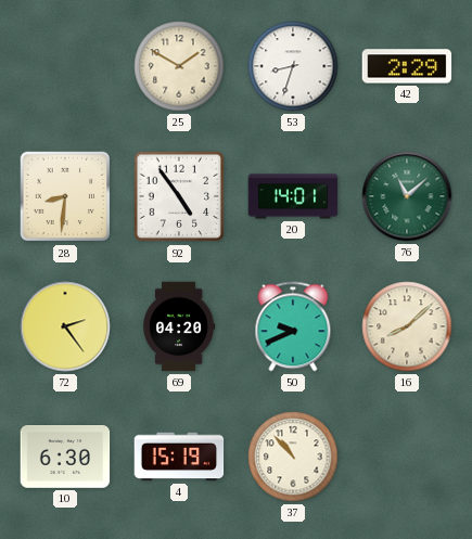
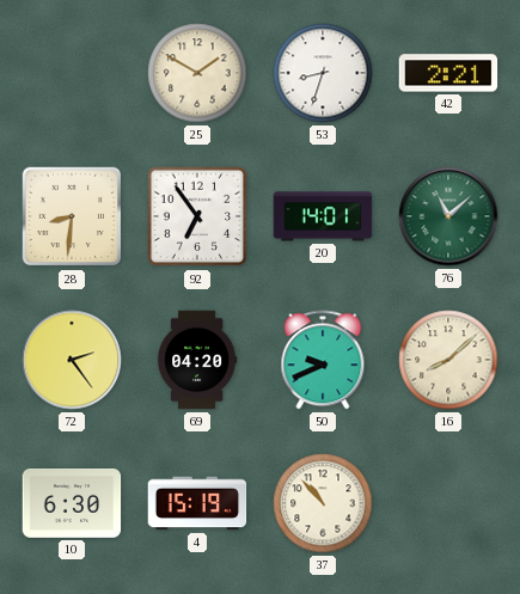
42: 2:29 -> 2:21
92: 4:54 -> 6:54
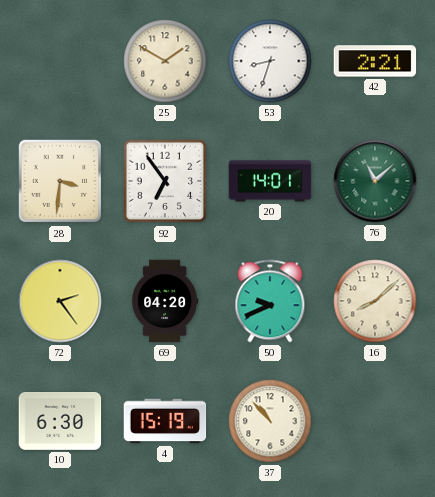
28: 8:31 -> 3:31
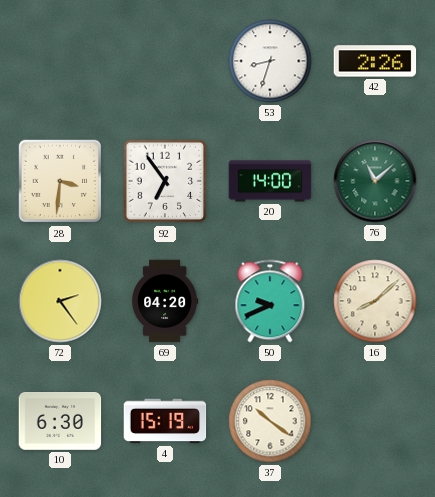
25: 1:50 -> none
42: 2:21 -> 2:26
20: 14:01 -> 14:00
37: 10:53 -> 10:21
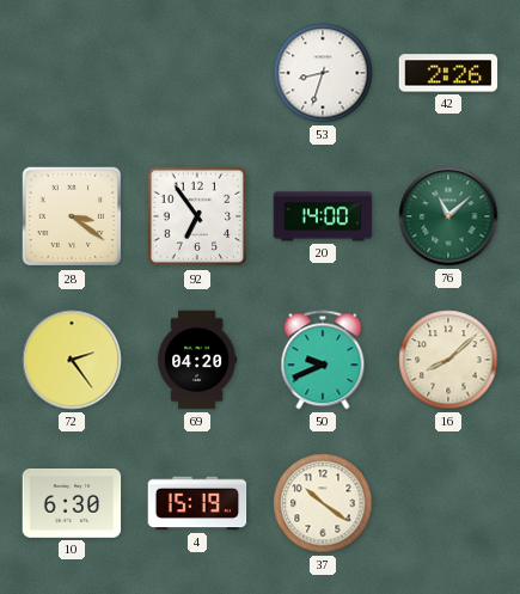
28: 3:31 -> 3:21
